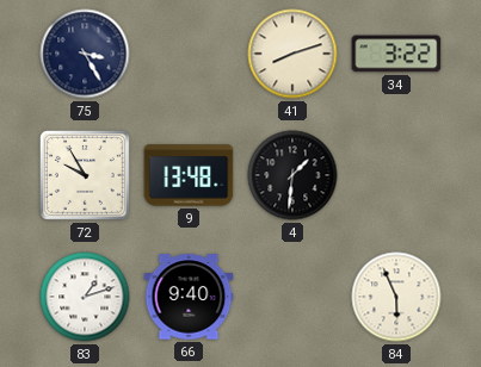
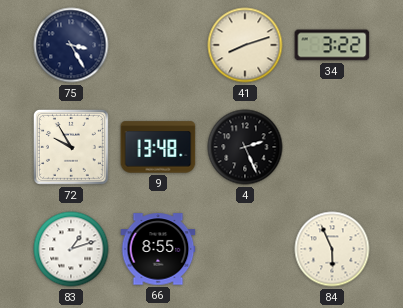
4: 1:31 -> 2:26
66: 9:40 -> 8:55
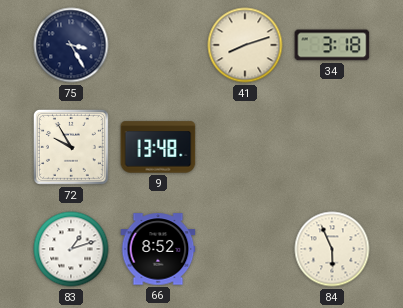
34: 3:22 -> 3:18
4: 2:26 -> none
66: 8:55 -> 8:52
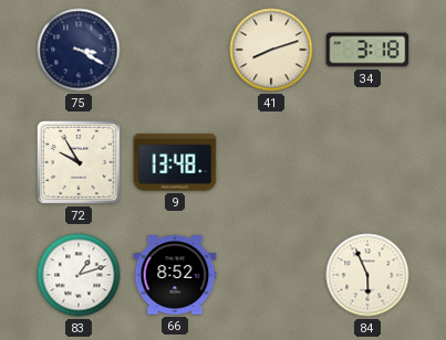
75: 3:25 -> 3:20
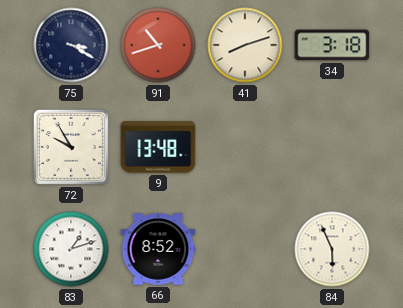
91: none -> 10:42
